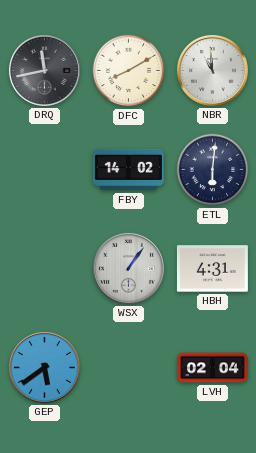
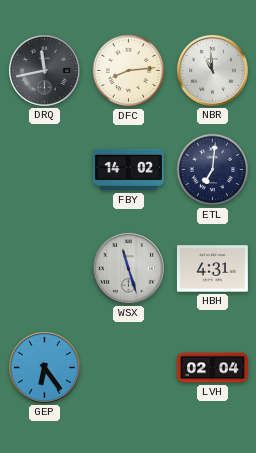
DFC: 8:10 -> 8:14
ETL: 6:01 -> 7:01
WSX: 1:06 -> 11:27
GEP: 5:39 -> 6:24
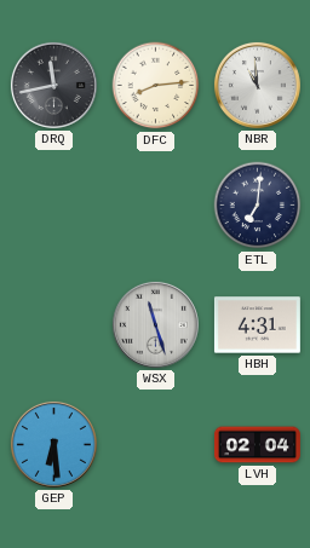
FBY: 14:02 -> none
GEP: 6:24 -> 6:29
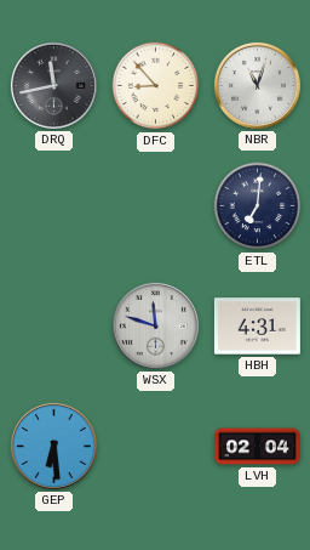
DFC: 8:14 -> 8:53
NBR: 10:59 -> 11:03
WSX: 11:27 -> 11:48
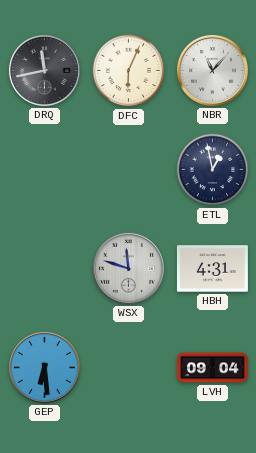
DFC: 8:53 -> 6:04
NBR: 11:03 -> 11:07
ETL: 7:01 -> 12:58
LVH: 02:04 -> 09:04
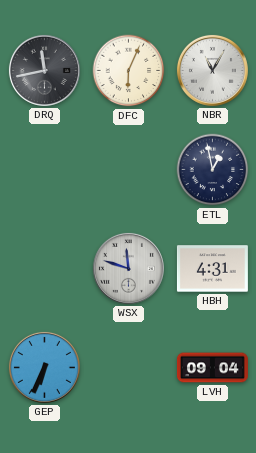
NBR: 11:07 -> 11:05
GEP: 6:29 -> 6:34
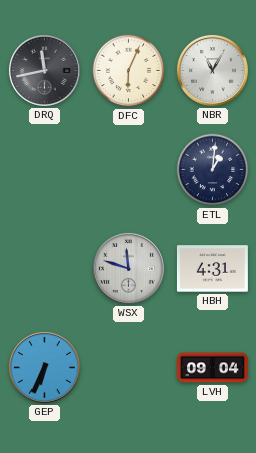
ETL: 12:58 -> 1:01
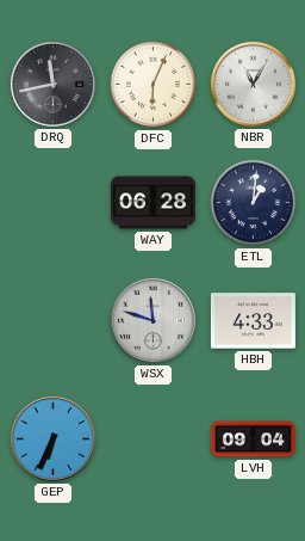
WAY: none -> 06:28
HBH: 4:31 -> 4:33
